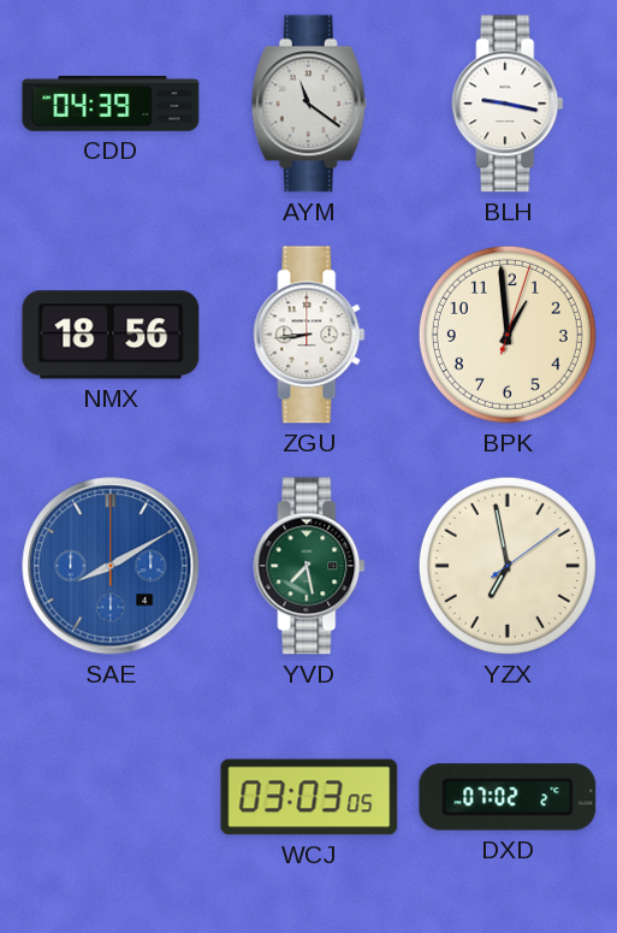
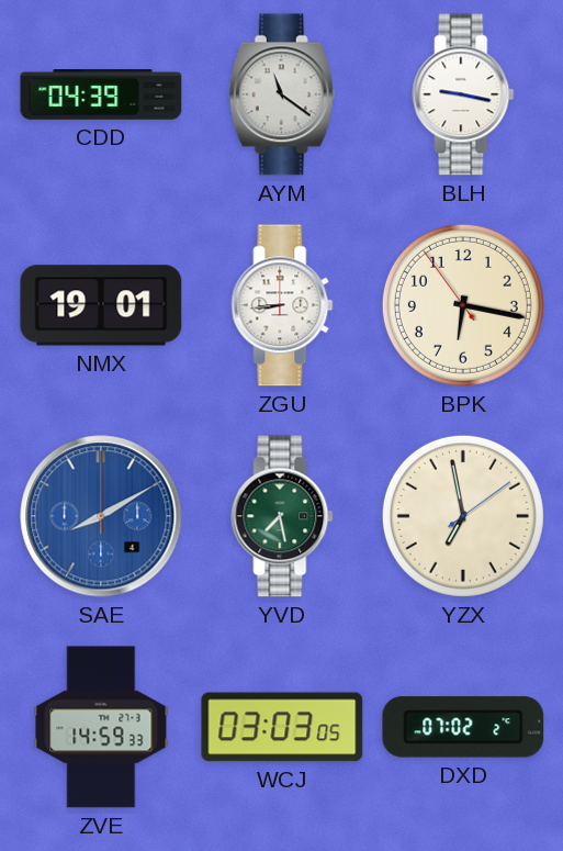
NMX: 18:56 -> 19:01
BPK: 12:59 -> 6:16
ZVE: none -> 14:59
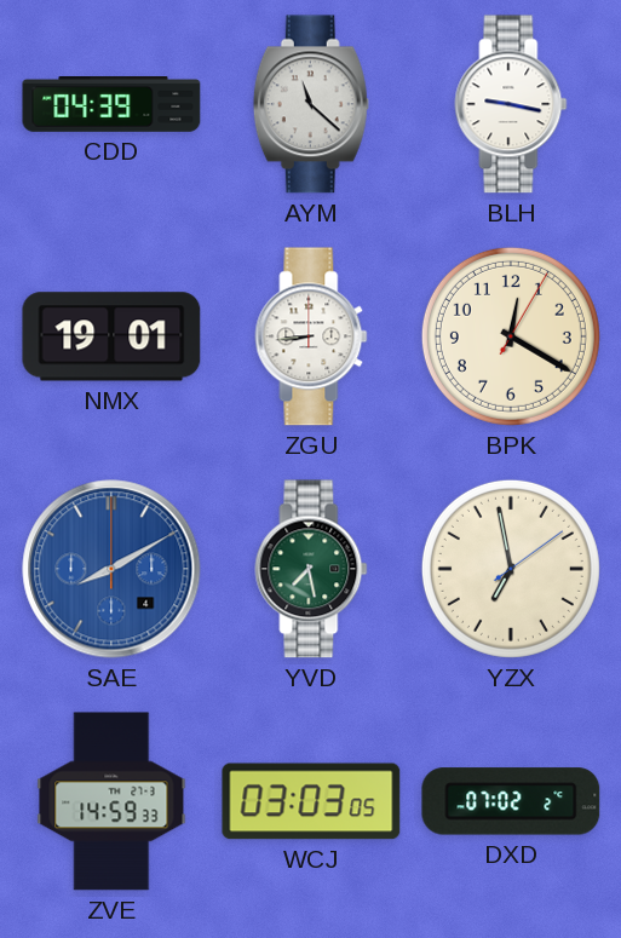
AYM: 11:21 -> 11:22
BPK: 6:16 -> 12:20
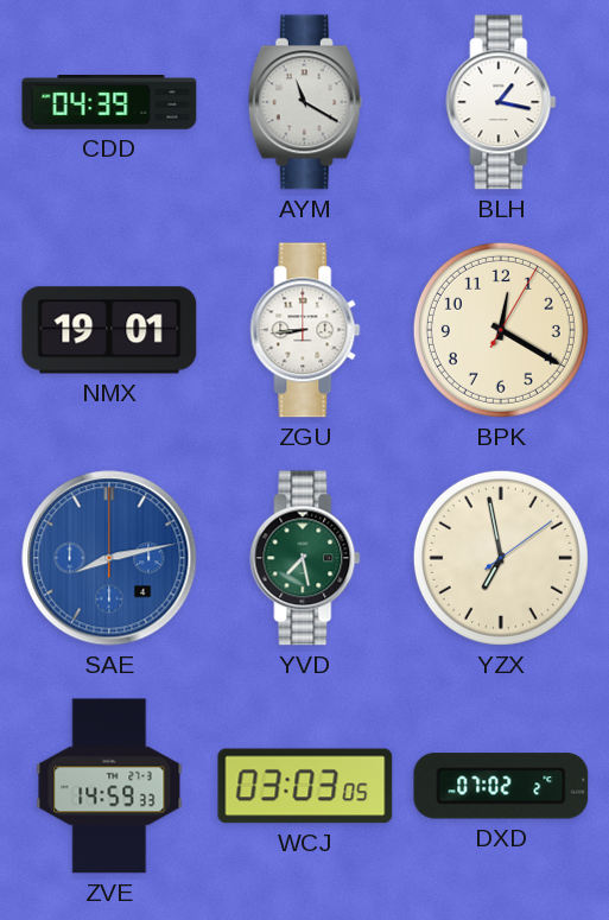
AYM: 11:22 -> 11:20
BLH: 9:17 -> 1:17
SAE: 8:10 -> 8:13
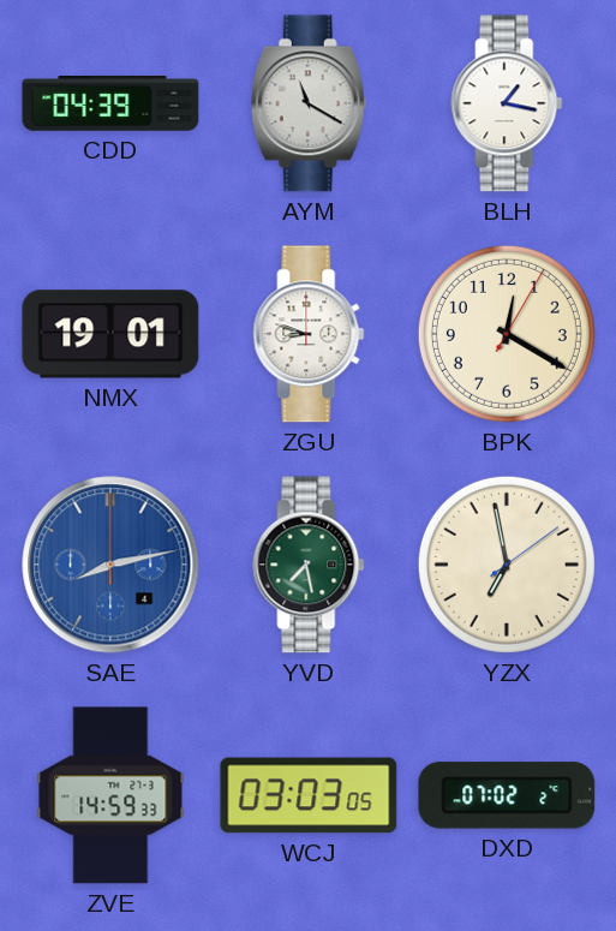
ZGU: 8:44 -> 8:48
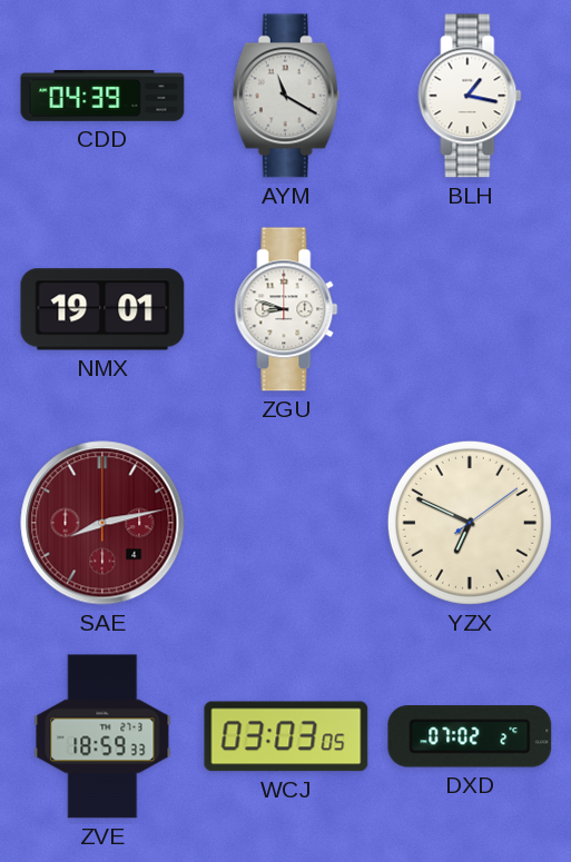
BPK: 12:20 -> none
SAE dial: blue -> burgundy
YVD: 7:28 -> none
YZX: 6:58 -> 6:49
ZVE: 14:59 -> 18:59
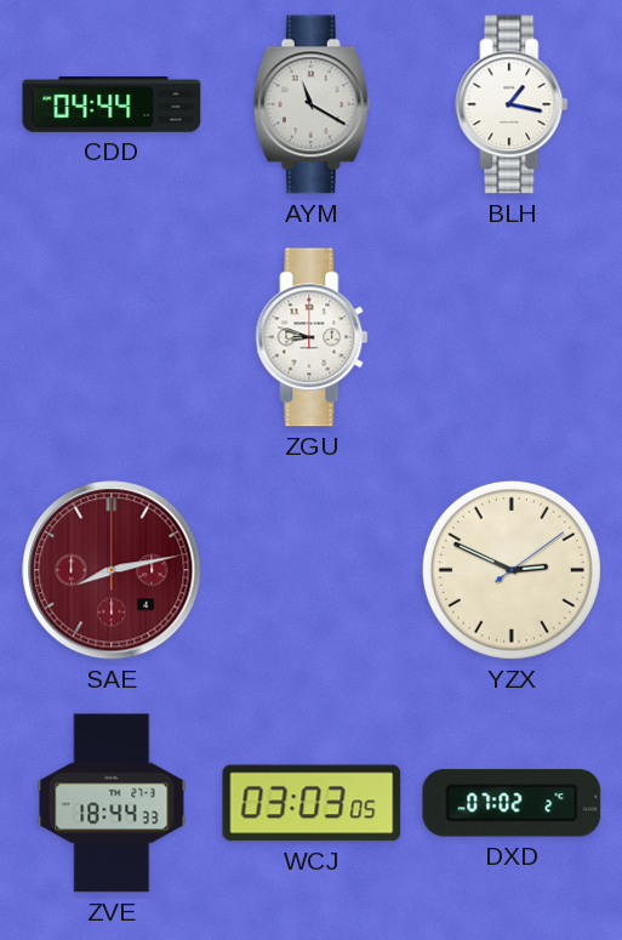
CDD: 04:39 -> 04:44
NMX: 19:01 -> none
YZX: 6:49 -> 2:49
ZVE: 18:59 -> 18:44
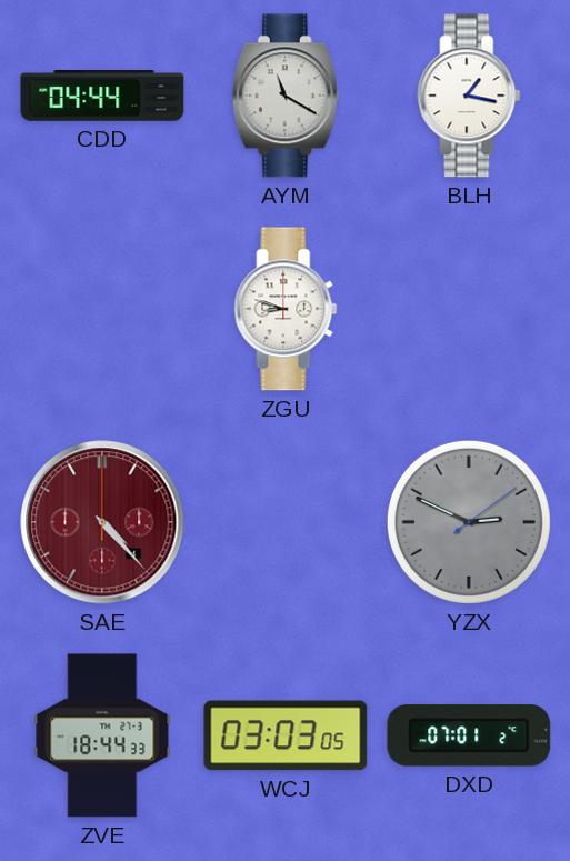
SAE: 8:13 -> 4:23
YZX dial: cream -> grey
DXD: 07:02 -> 07:01
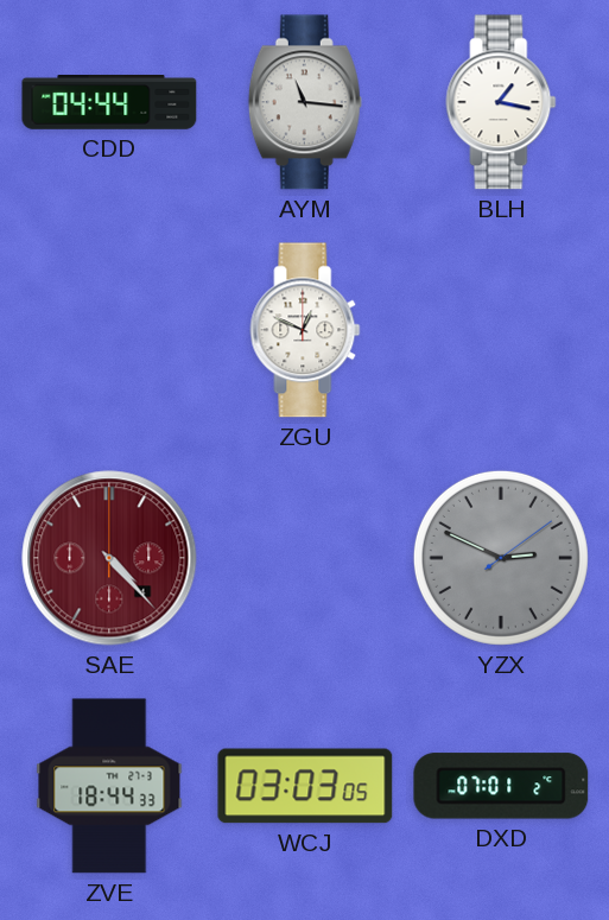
AYM: 11:20 -> 11:16
ZGU: 8:48 -> 12:49
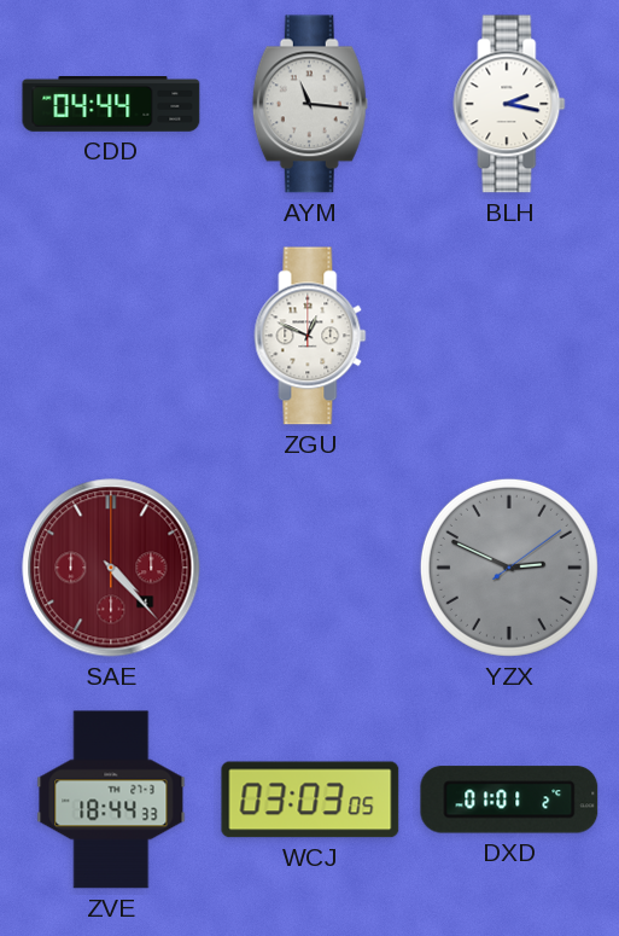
BLH: 1:17 -> 2:17
DXD: 07:01 -> 01:01
